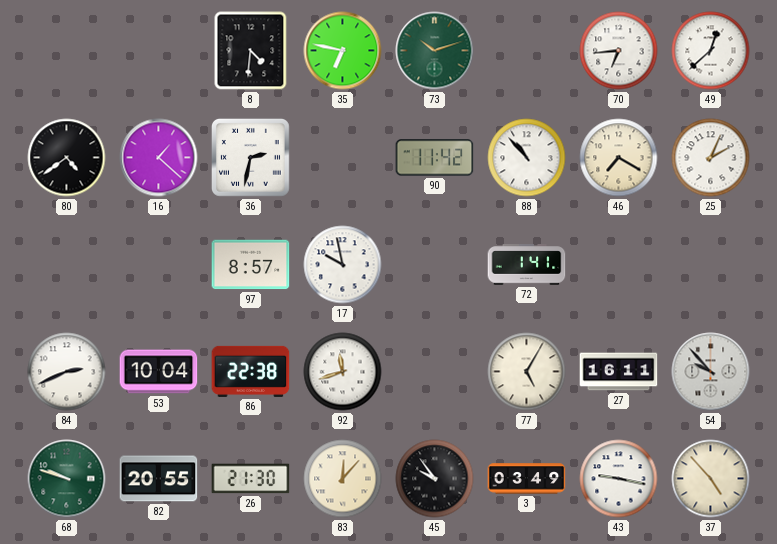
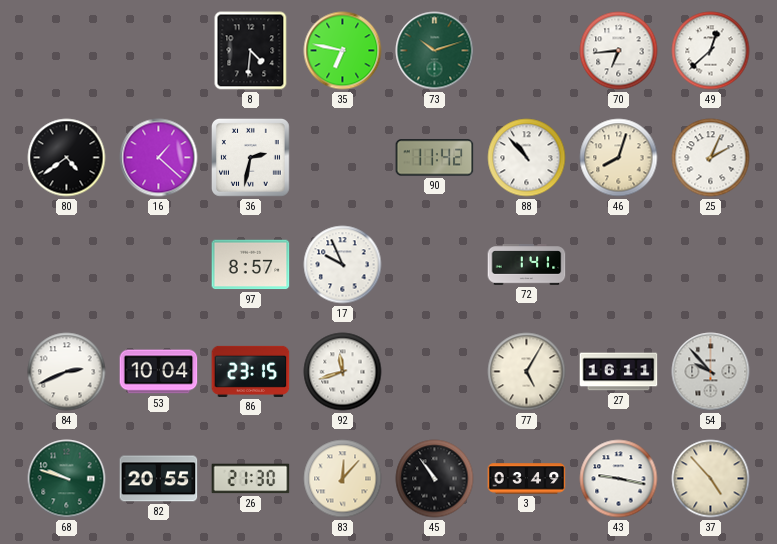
46: 7:20 -> 8:03
17: 9:58 -> 9:56
86: 22:38 -> 23:15
45: 9:54 -> 10:54
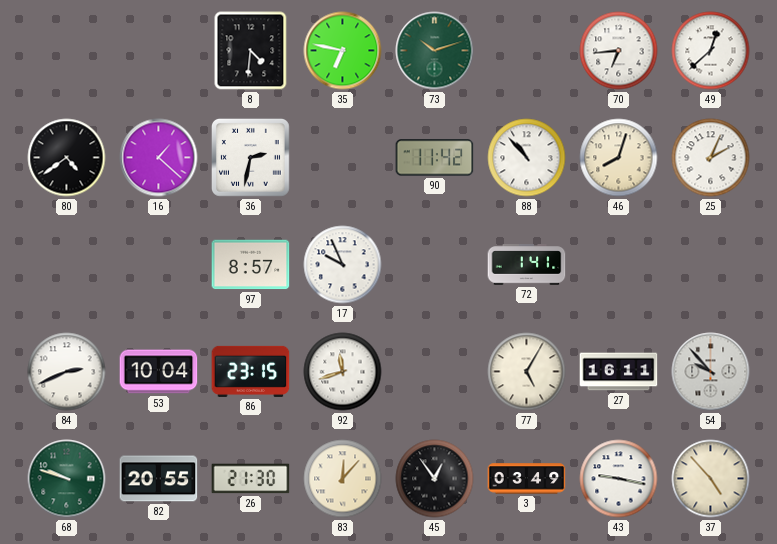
45: 10:54 -> 12:54
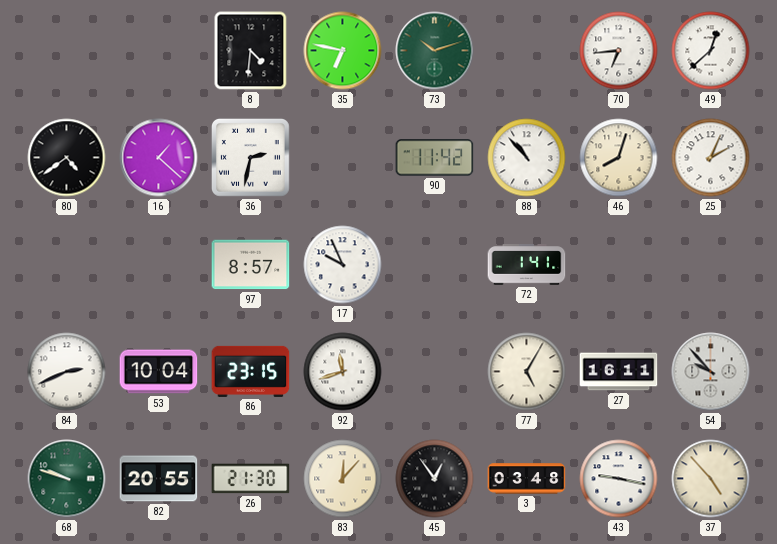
3: 03:49 -> 03:48
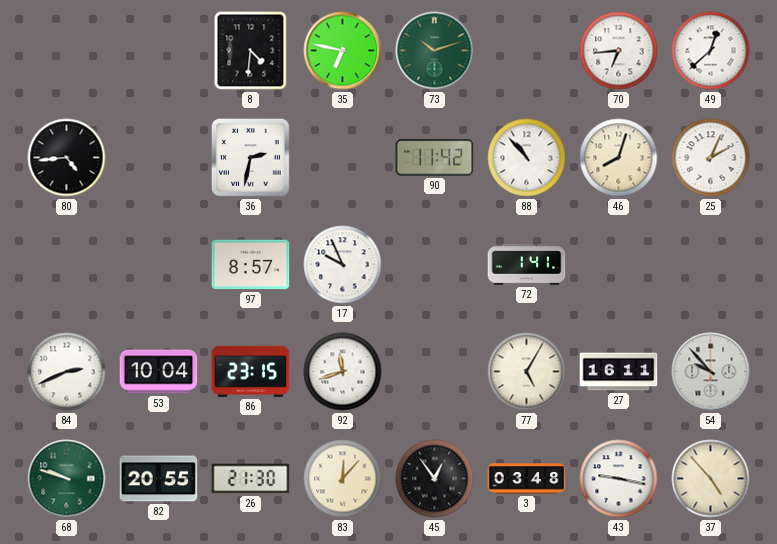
80: 4:39 -> 4:44
16: 1:22 -> none
